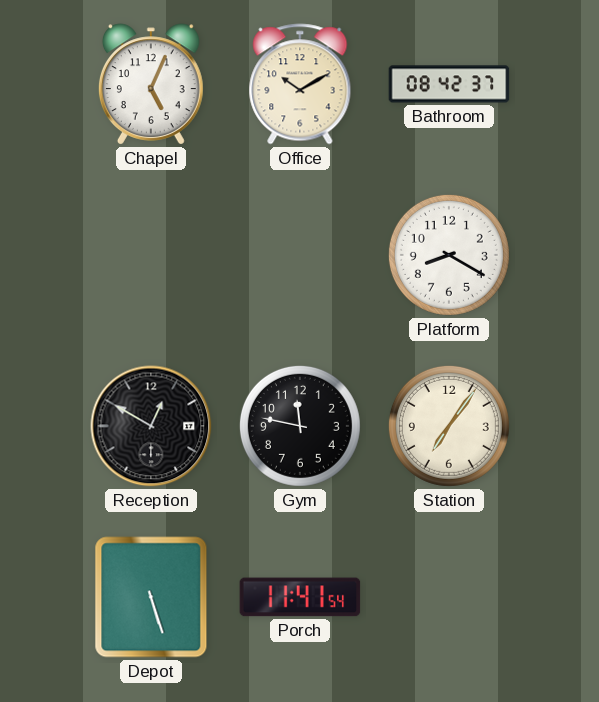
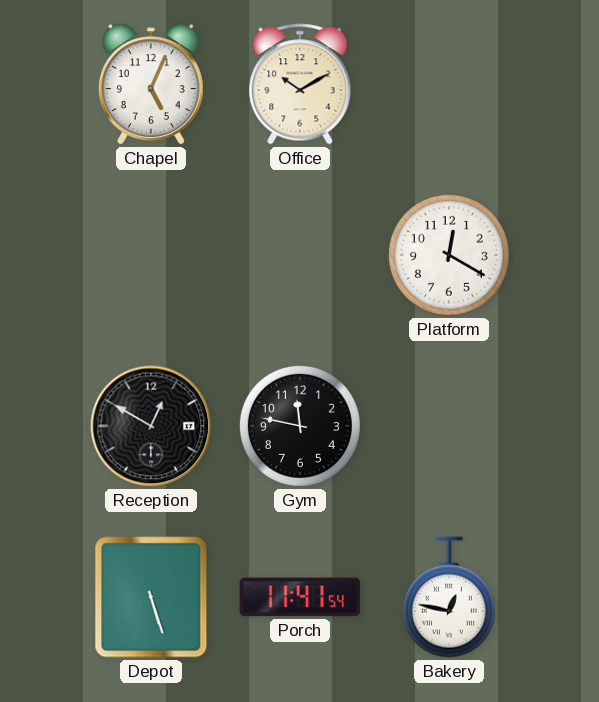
Bathroom: 08:42 -> none
Platform: 8:20 -> 12:20
Station: 7:06 -> none
Bakery: none -> 12:47
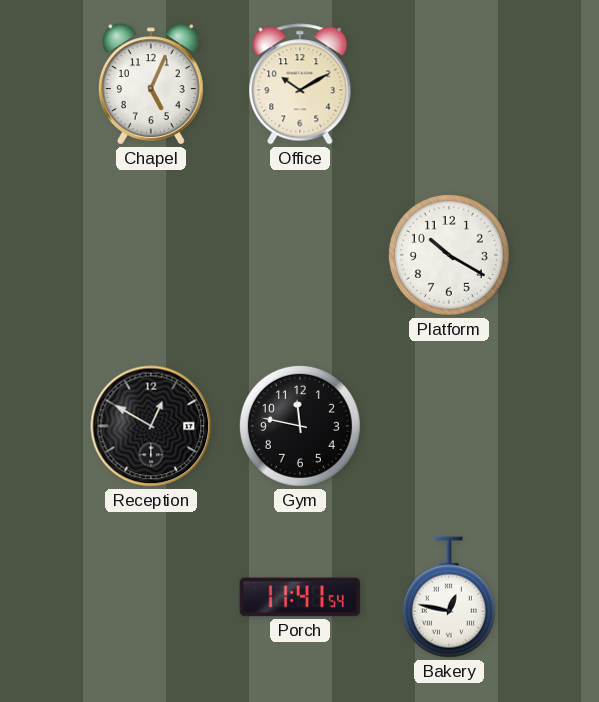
Platform: 12:20 -> 10:20
Depot: 5:27 -> none
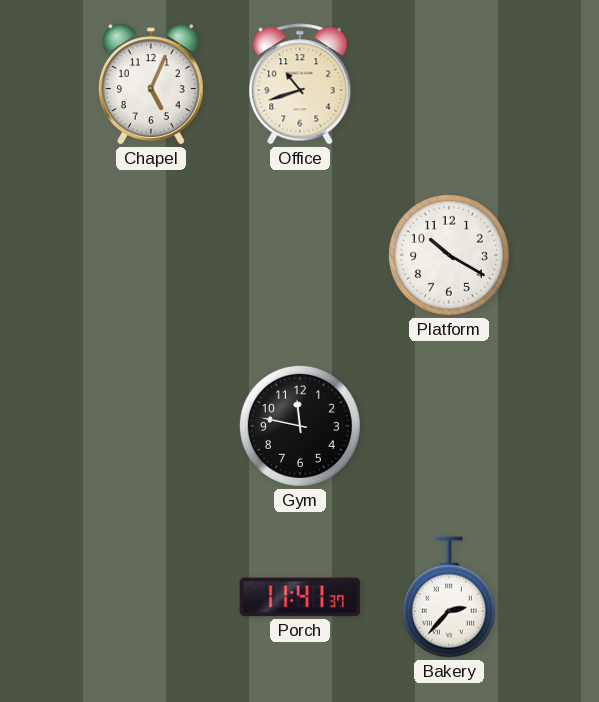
Office: 10:10 -> 10:42
Reception: 12:50 -> none
Porch: 11:41:54 -> 11:41:37
Bakery: 12:47 -> 2:37
